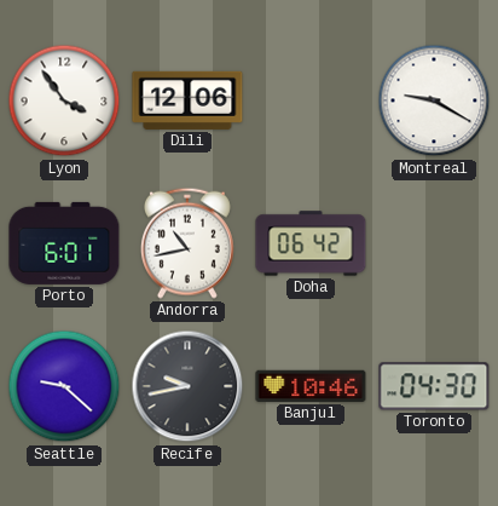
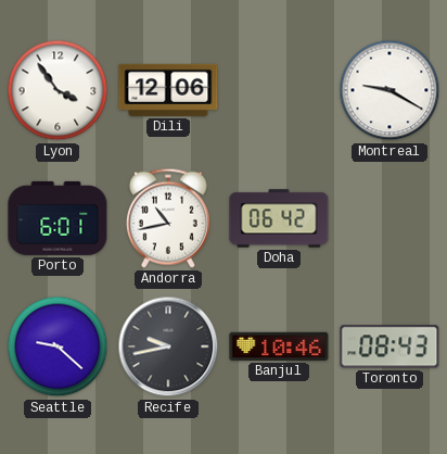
Toronto: 04:30 -> 08:43
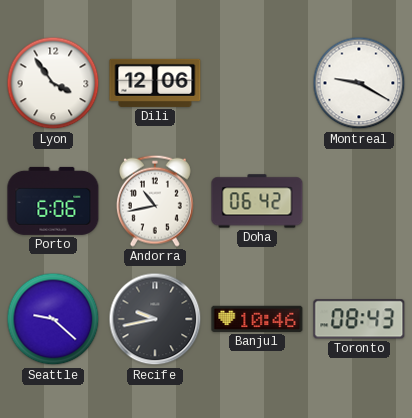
Porto: 6:01 -> 6:06
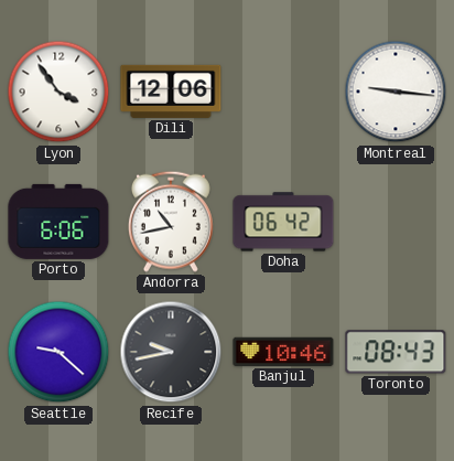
Montreal: 9:20 -> 9:16
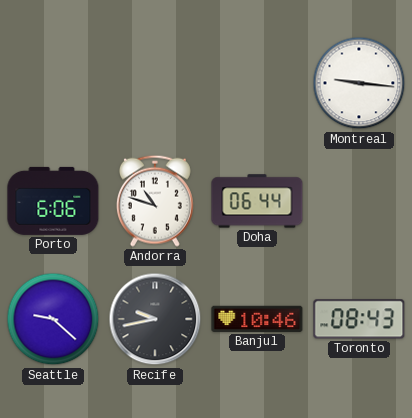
Lyon: 3:54 -> none
Dili: 12:06 -> none
Andorra: 10:43 -> 10:48
Doha: 06:42 -> 06:44
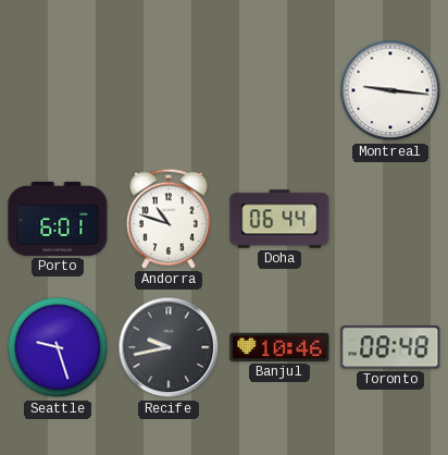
Porto: 6:06 -> 6:01
Seattle: 9:22 -> 9:27
Toronto: 08:43 -> 08:48
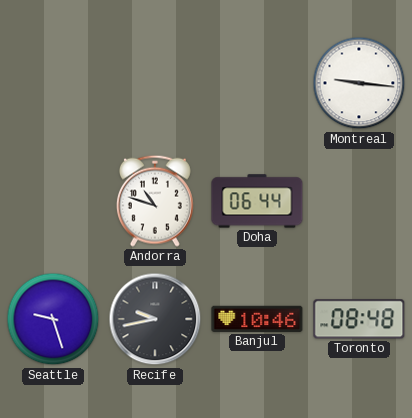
Porto: 6:01 -> none
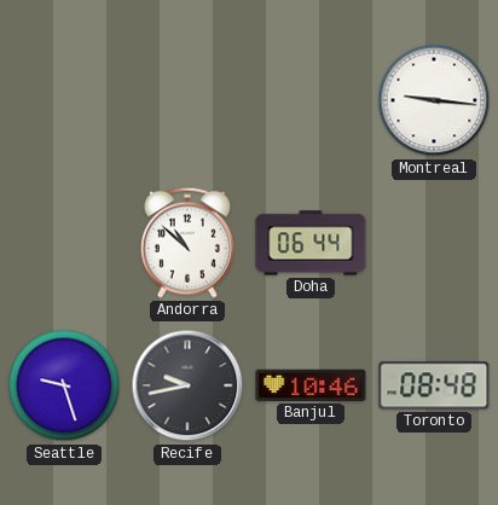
Andorra: 10:48 -> 10:52
